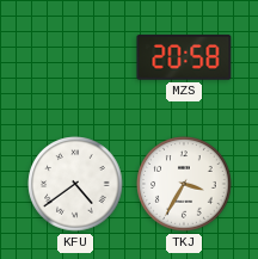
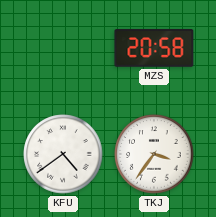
TKJ: 3:35 -> 3:36
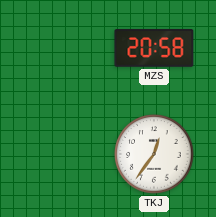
KFU: 4:39 -> none
TKJ: 3:36 -> 12:36
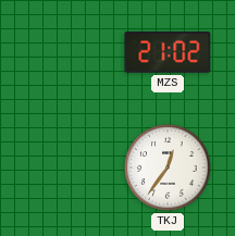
MZS: 20:58 -> 21:02
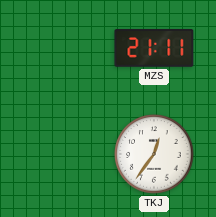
MZS: 21:02 -> 21:11
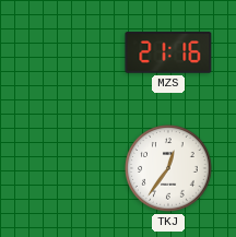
MZS: 21:11 -> 21:16
